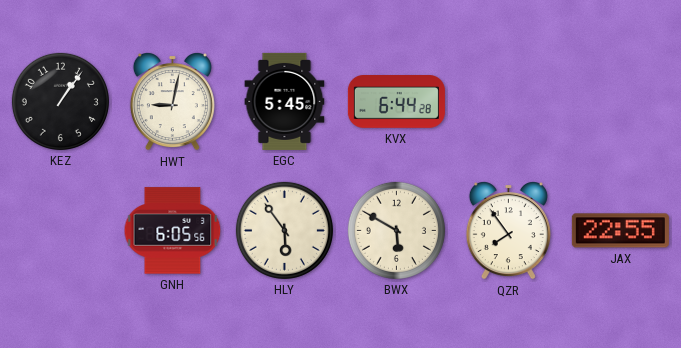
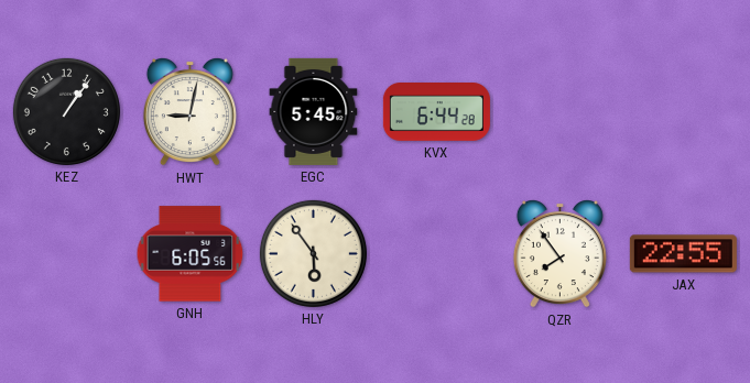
BWX: 5:50 -> none
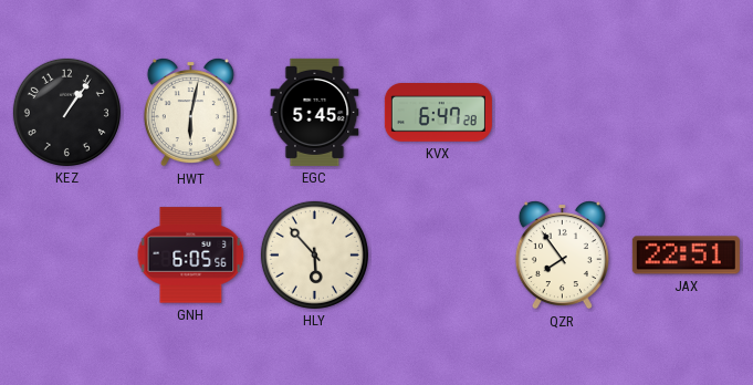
HWT: 9:02 -> 6:02
KVX: 6:44 -> 6:47
HLY: 5:54 -> 5:53
JAX: 22:55 -> 22:51
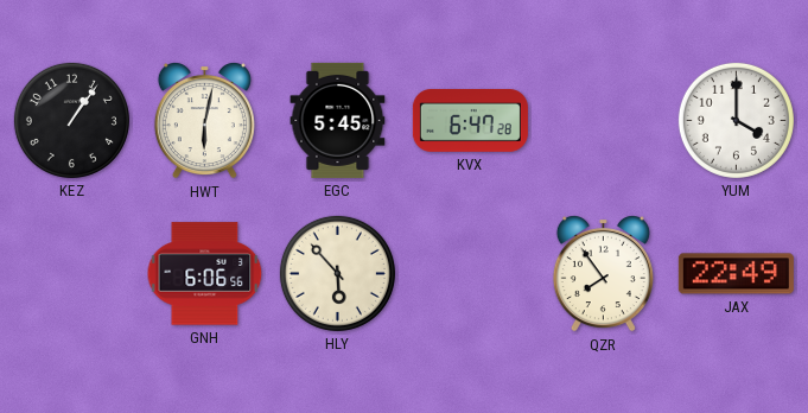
YUM: none -> 4:00
GNH: 6:05 -> 6:06
JAX: 22:51 -> 22:49
